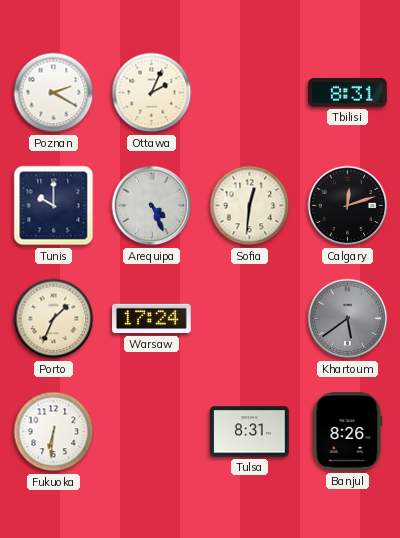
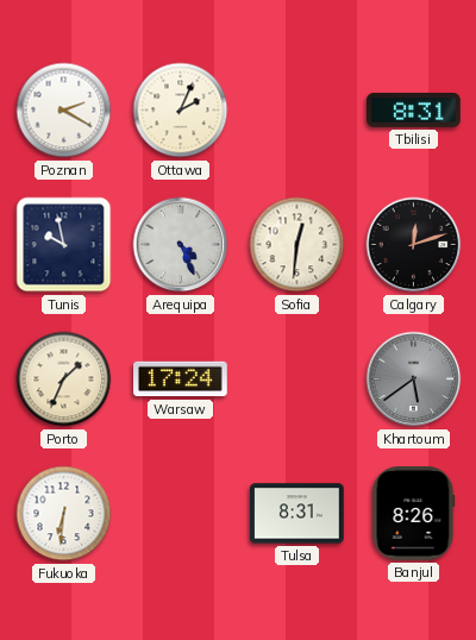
Tunis: 10:00 -> 9:58
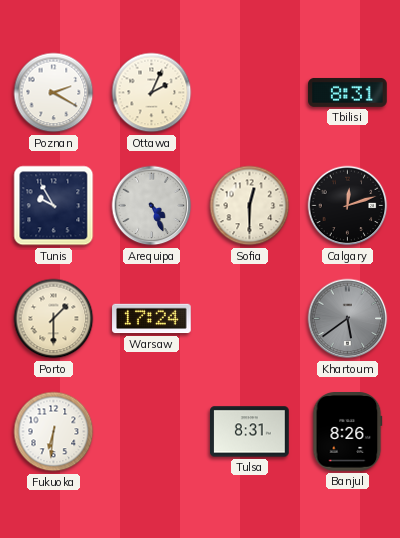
Tunis: 9:58 -> 9:55
Sofia: 12:31 -> 12:30
Porto: 1:34 -> 1:30
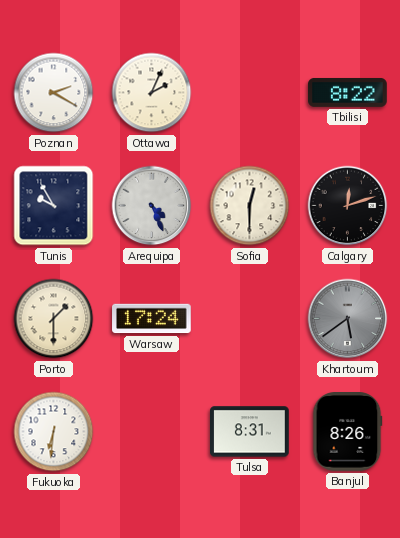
Tbilisi: 8:31 -> 8:22
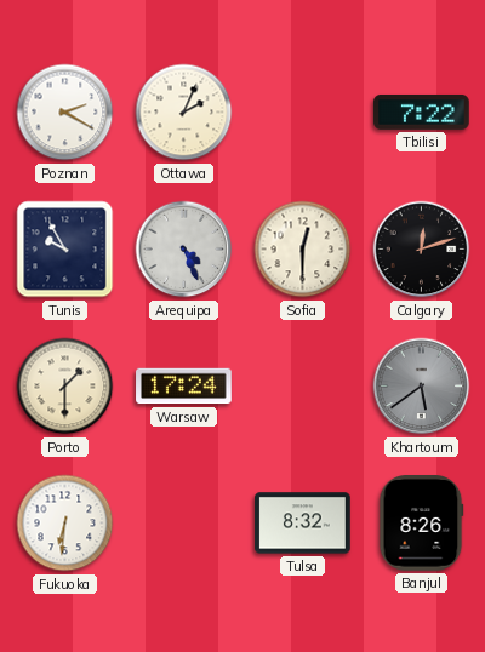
Tbilisi: 8:22 -> 7:22
Tulsa: 8:31 -> 8:32
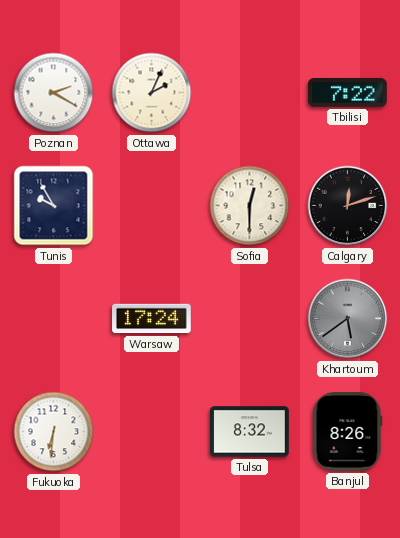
Arequipa: 4:26 -> none
Porto: 1:30 -> none
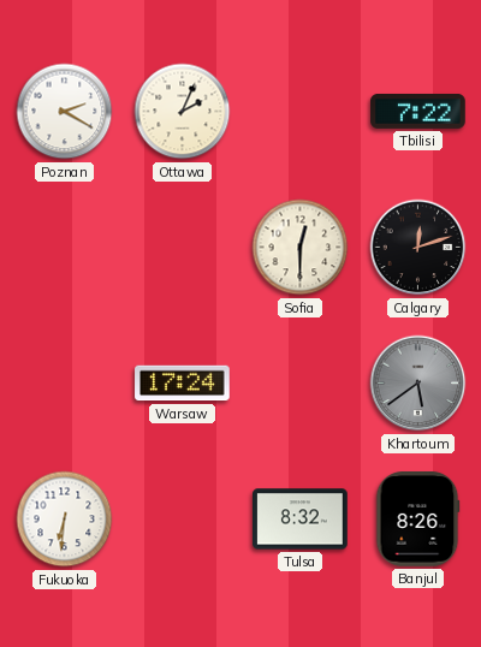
Tunis: 9:55 -> none
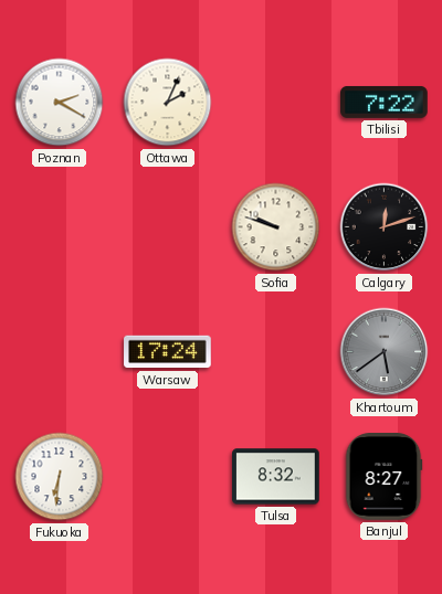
Sofia: 12:30 -> 9:48
Banjul: 8:26 -> 8:27
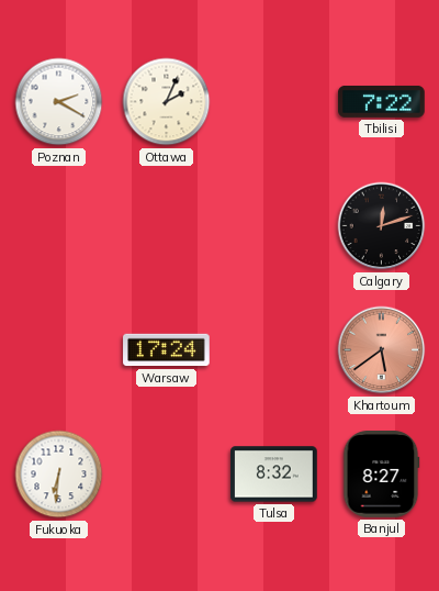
Sofia: 9:48 -> none
Khartoum dial: grey -> salmon
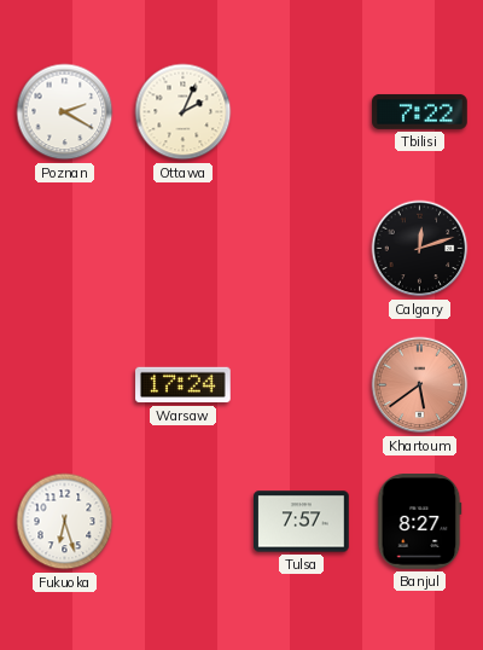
Fukuoka: 6:31 -> 6:27
Tulsa: 8:32 -> 7:57
